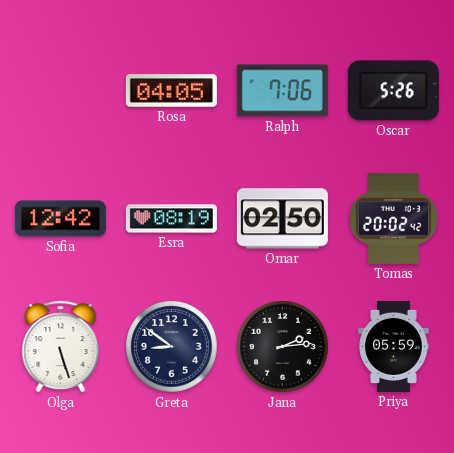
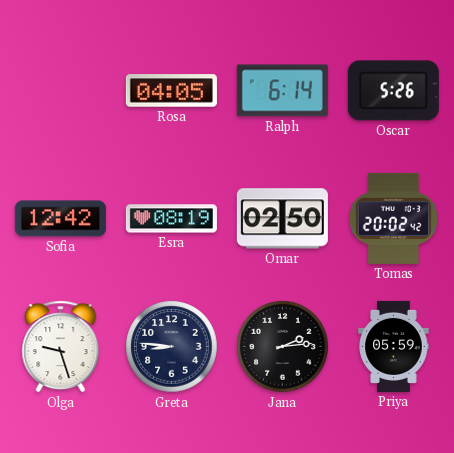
Ralph: 7:06 -> 6:14
Olga: 5:27 -> 9:27
Greta: 8:51 -> 8:46
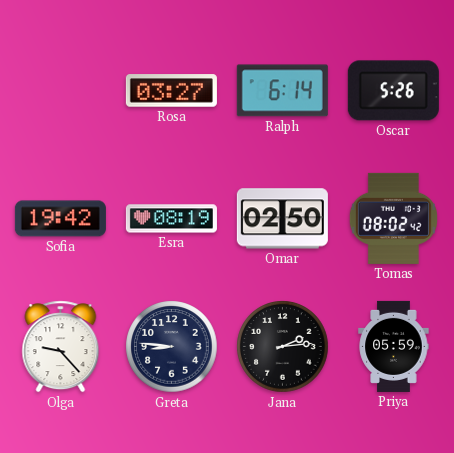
Rosa: 04:05 -> 03:27
Sofia: 12:42 -> 19:42
Tomas: 20:02 -> 08:02
Olga: 9:27 -> 9:23
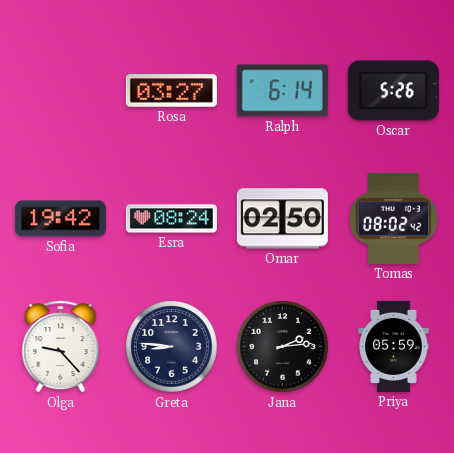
Esra: 08:19 -> 08:24
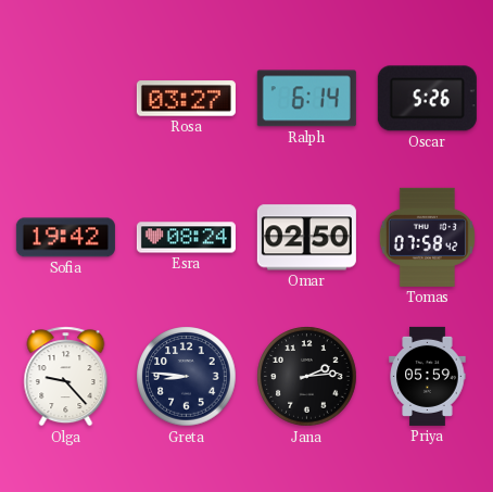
Tomas: 08:02 -> 07:58
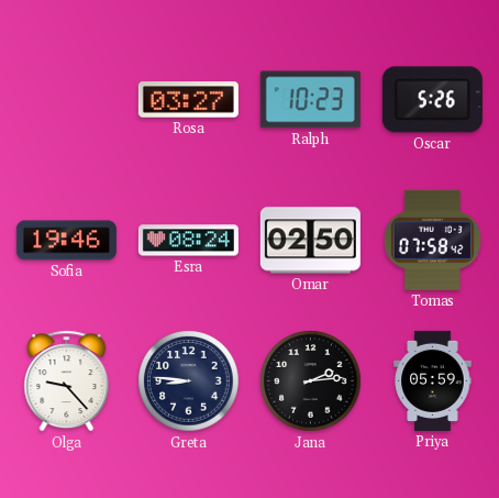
Ralph: 6:14 -> 10:23
Sofia: 19:42 -> 19:46
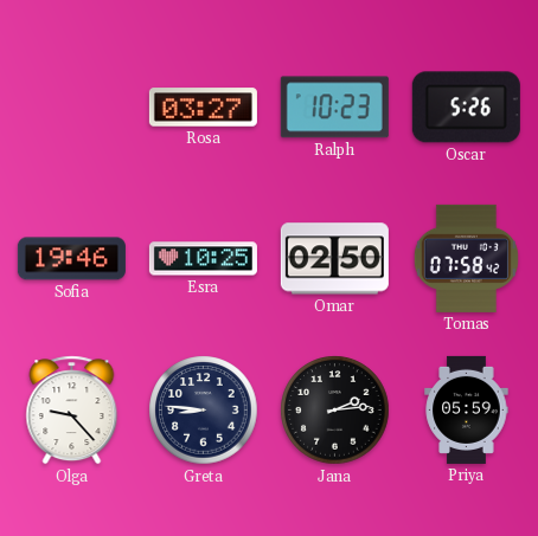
Esra: 08:24 -> 10:25
